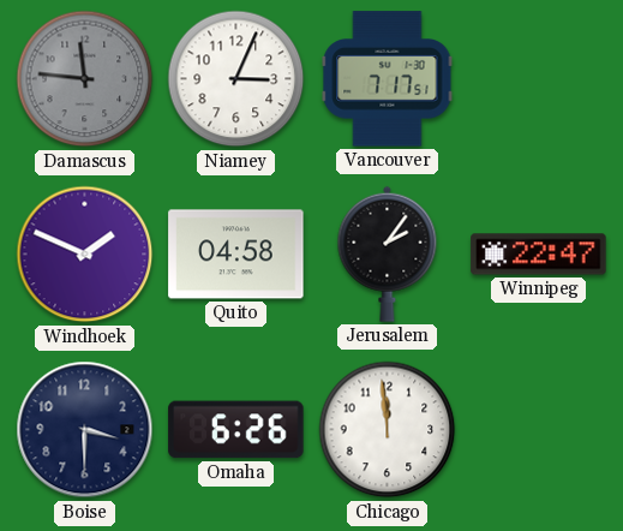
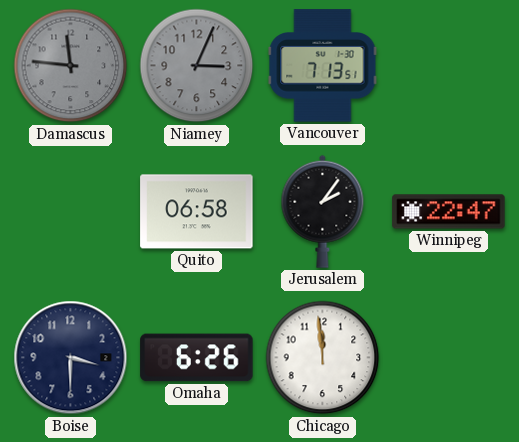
Niamey dial: white -> grey
Vancouver: 7:17 -> 7:13
Windhoek: 1:49 -> none
Quito: 04:58 -> 06:58
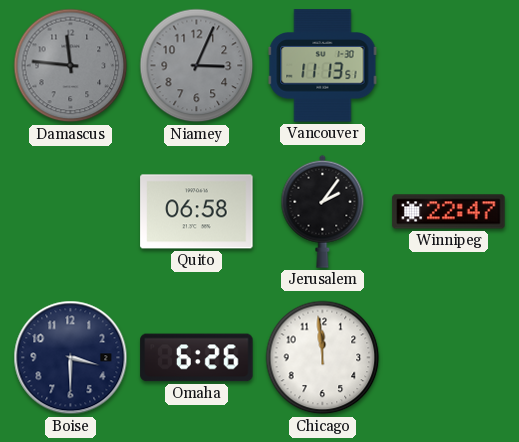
Vancouver: 7:13 -> 11:13
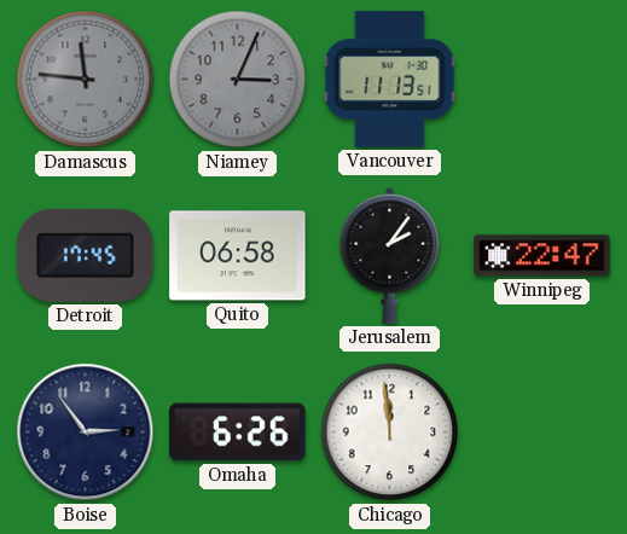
Detroit: none -> 17:45
Boise: 3:30 -> 2:54
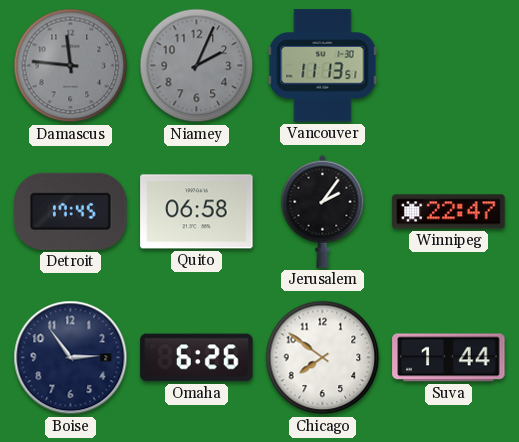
Niamey: 3:04 -> 2:04
Chicago: 11:59 -> 7:51
Suva: none -> 1:44
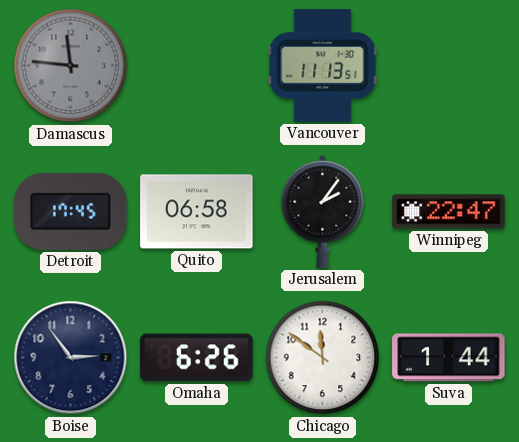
Niamey: 2:04 -> none
Chicago: 7:51 -> 11:51
